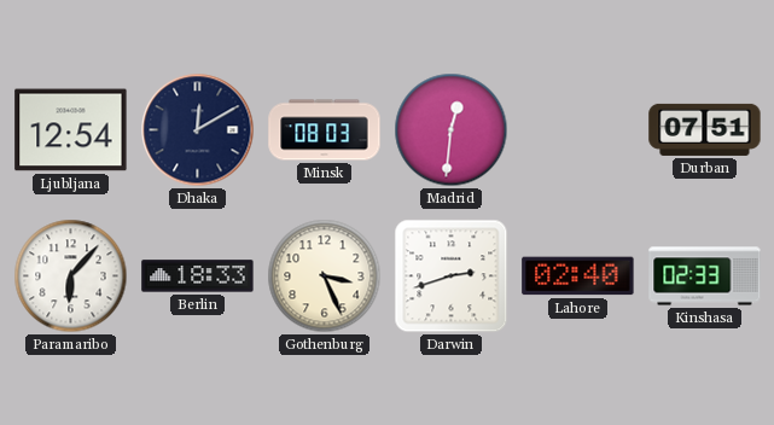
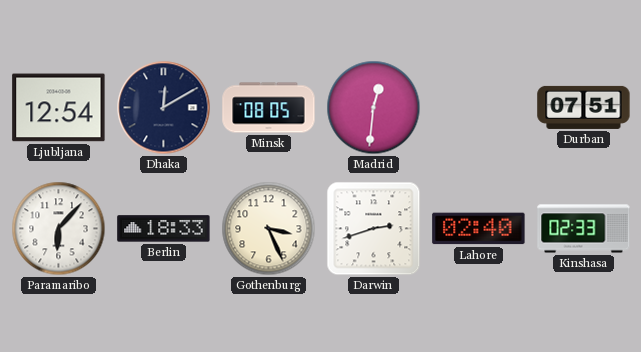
Minsk: 08:03 -> 08:05
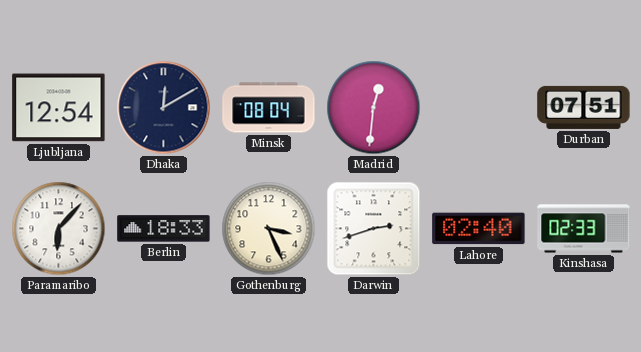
Minsk: 08:05 -> 08:04
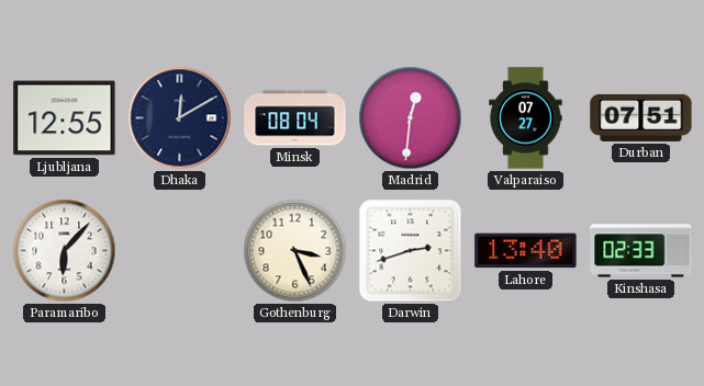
Ljubljana: 12:54 -> 12:55
Valparaiso: none -> 07:27
Berlin: 18:33 -> none
Lahore: 02:40 -> 13:40
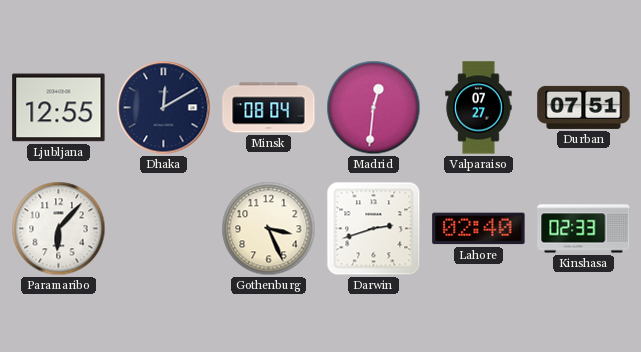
Lahore: 13:40 -> 02:40
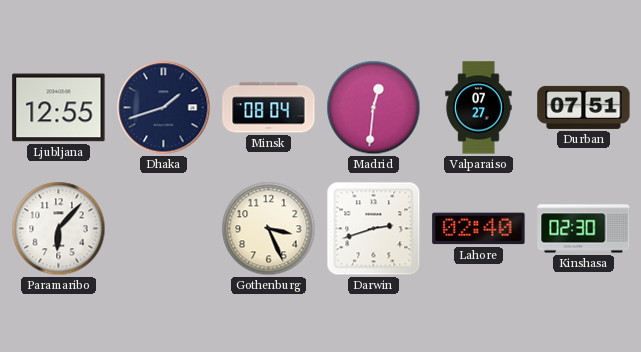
Dhaka: 12:10 -> 1:42
Kinshasa: 02:33 -> 02:30
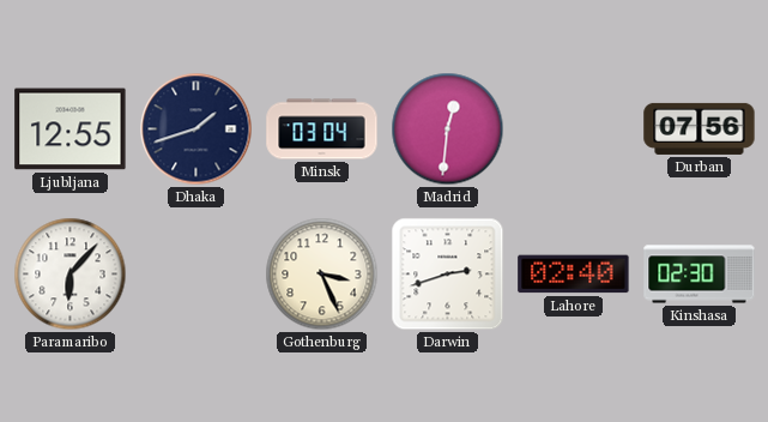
Minsk: 08:04 -> 03:04
Valparaiso: 07:27 -> none
Durban: 07:51 -> 07:56
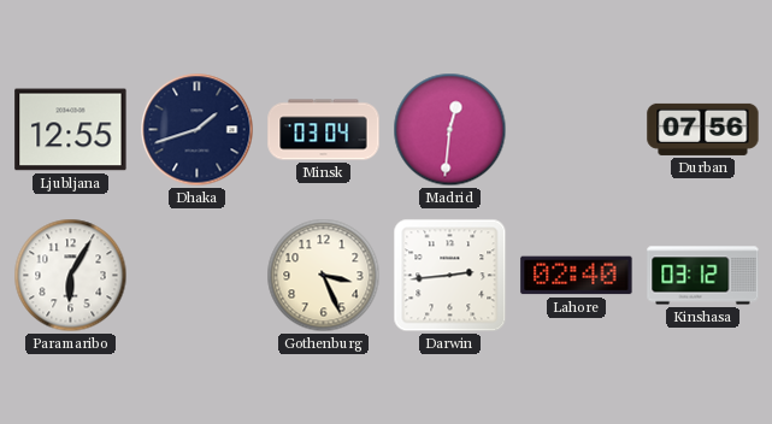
Paramaribo: 6:07 -> 6:05
Darwin: 2:42 -> 2:44
Kinshasa: 02:30 -> 03:12
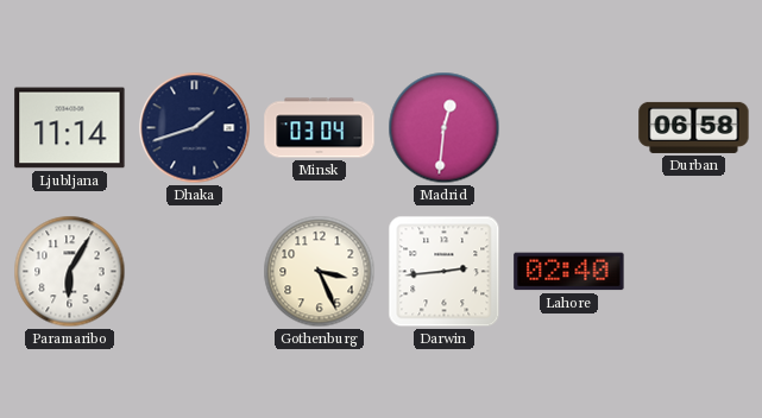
Ljubljana: 12:55 -> 11:14
Durban: 07:56 -> 06:58
Kinshasa: 03:12 -> none
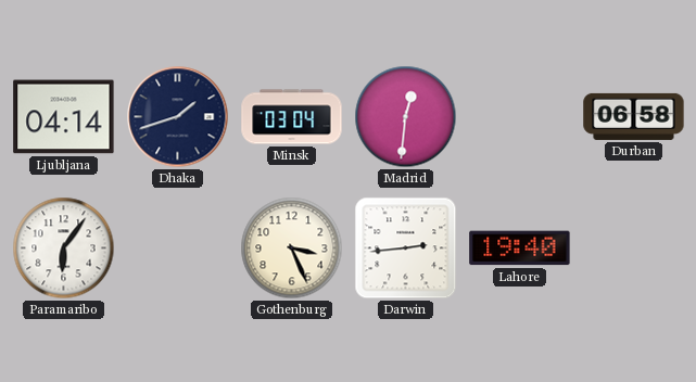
Ljubljana: 11:14 -> 04:14
Paramaribo: 6:05 -> 6:06
Lahore: 02:40 -> 19:40
